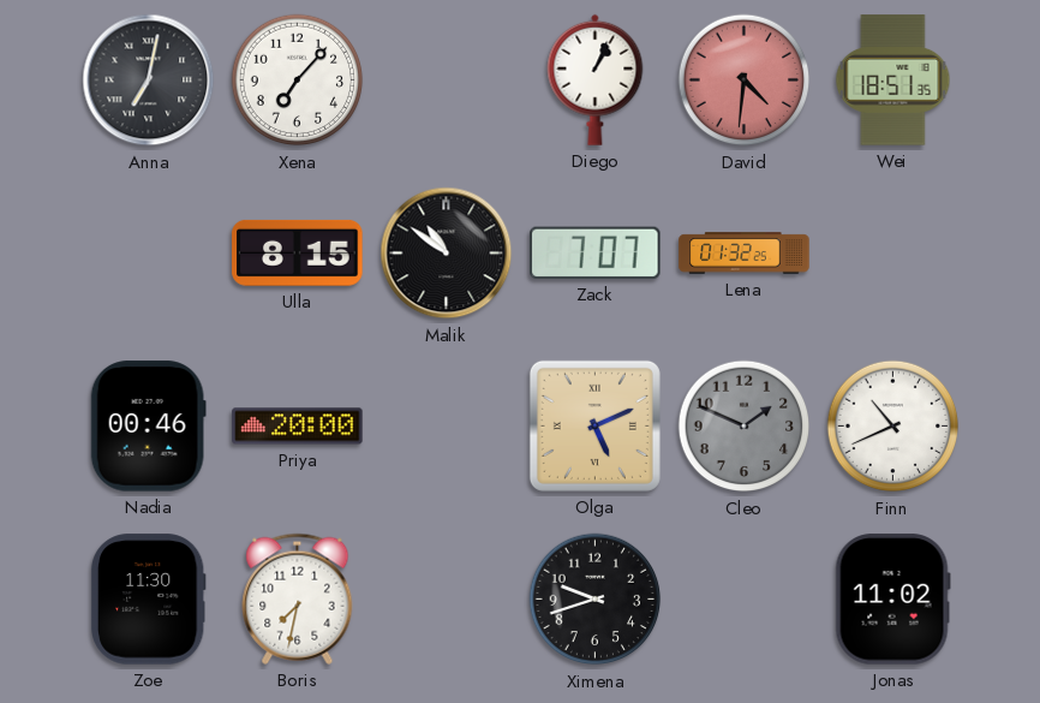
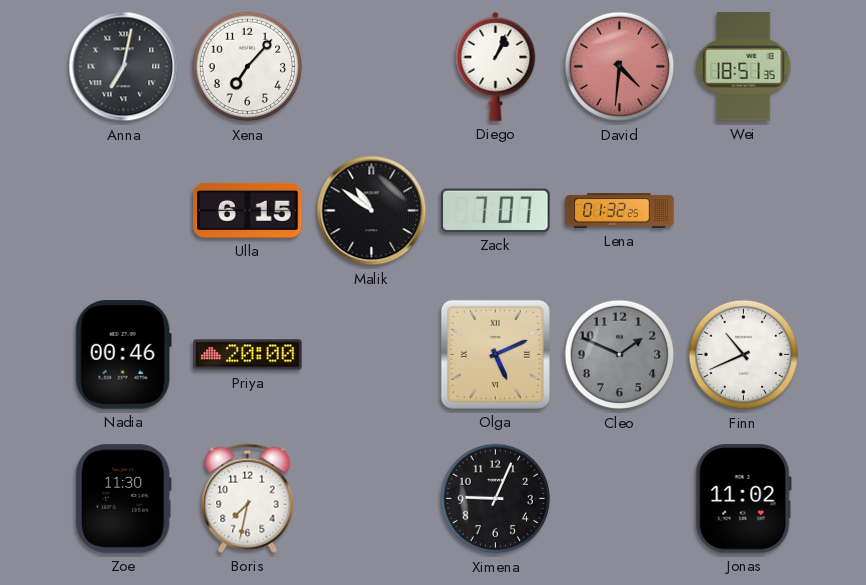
Ulla: 8:15 -> 6:15
Ximena: 9:42 -> 9:04
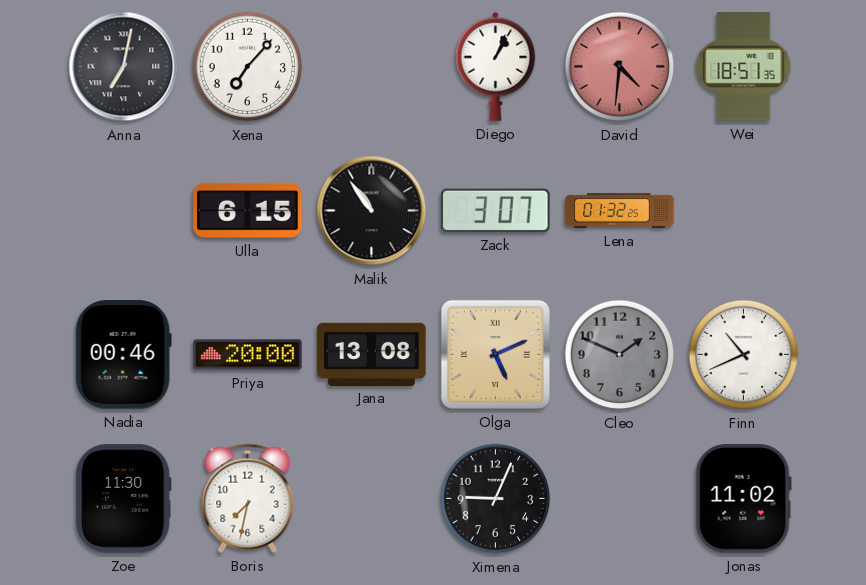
Malik: 10:51 -> 10:54
Zack: 7:07 -> 3:07
Jana: none -> 13:08
